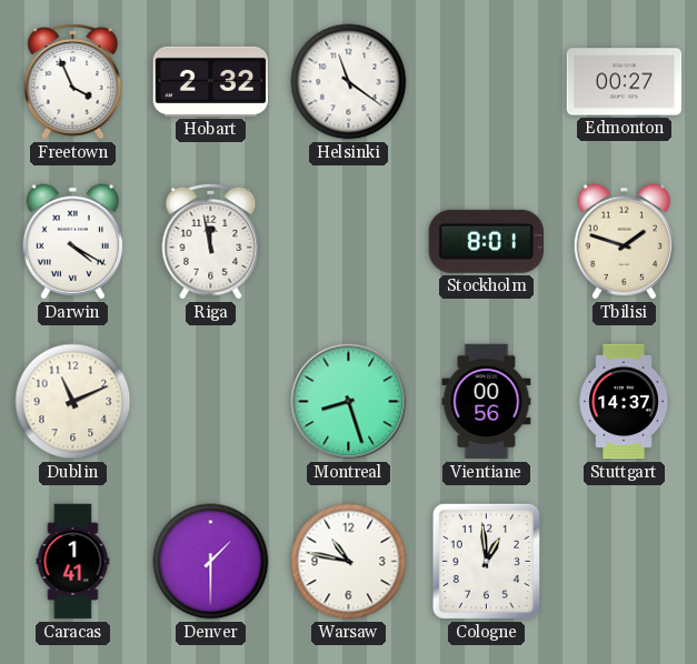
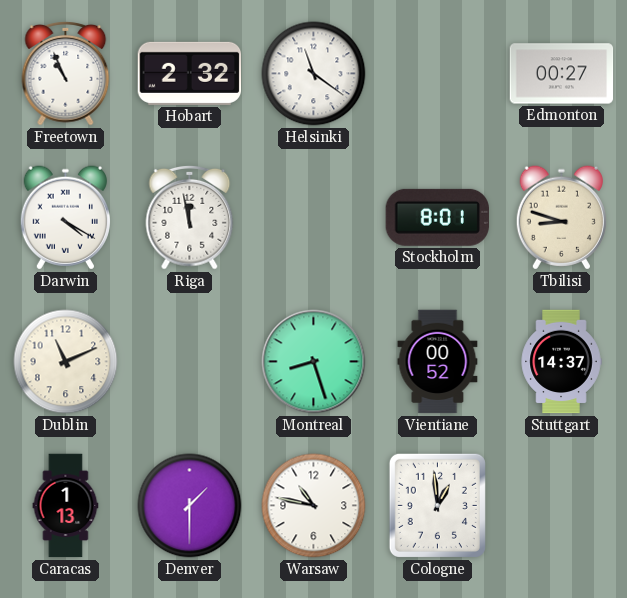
Freetown: 3:56 -> 10:56
Tbilisi: 1:48 -> 8:48
Vientiane: 00:56 -> 00:52
Caracas: 1:41 -> 1:13
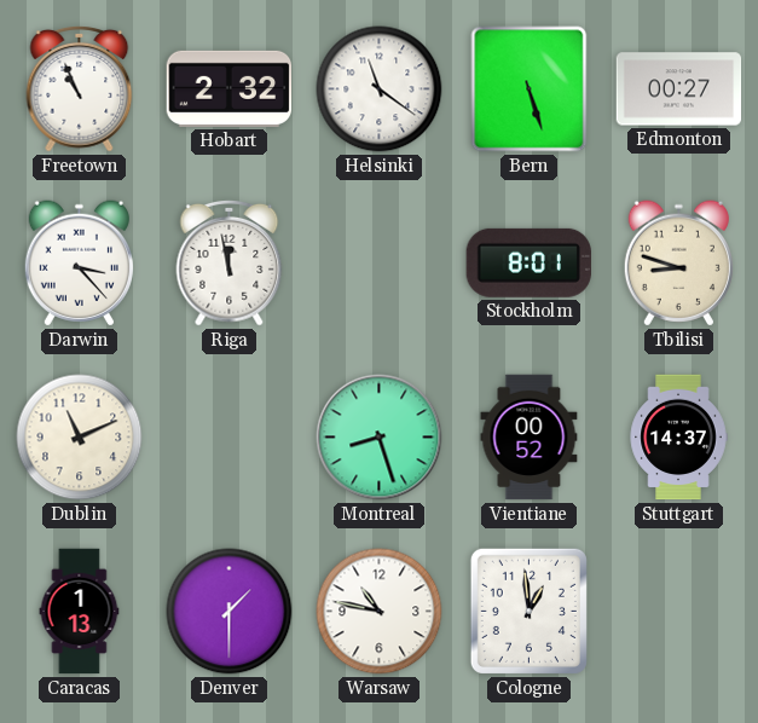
Bern: none -> 5:27
Darwin: 4:20 -> 3:23
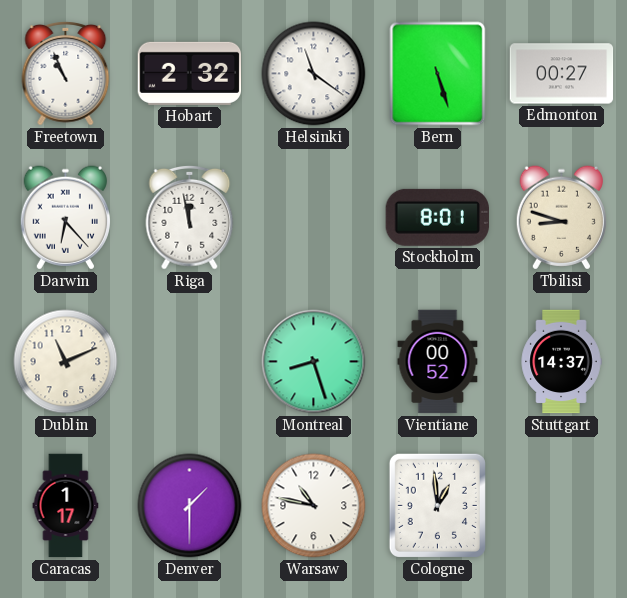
Darwin: 3:23 -> 6:23
Caracas: 1:13 -> 1:17
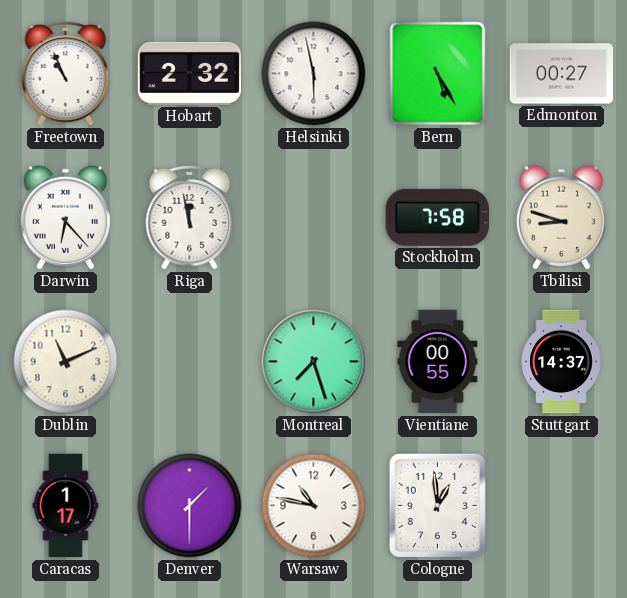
Helsinki: 11:21 -> 5:58
Bern: 5:27 -> 5:25
Stockholm: 8:01 -> 7:58
Montreal: 8:27 -> 7:27
Vientiane: 00:52 -> 00:55
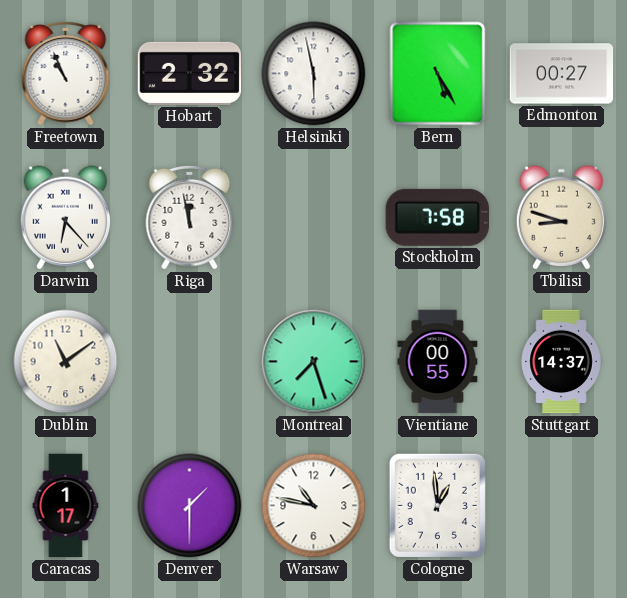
Dublin: 11:11 -> 11:09
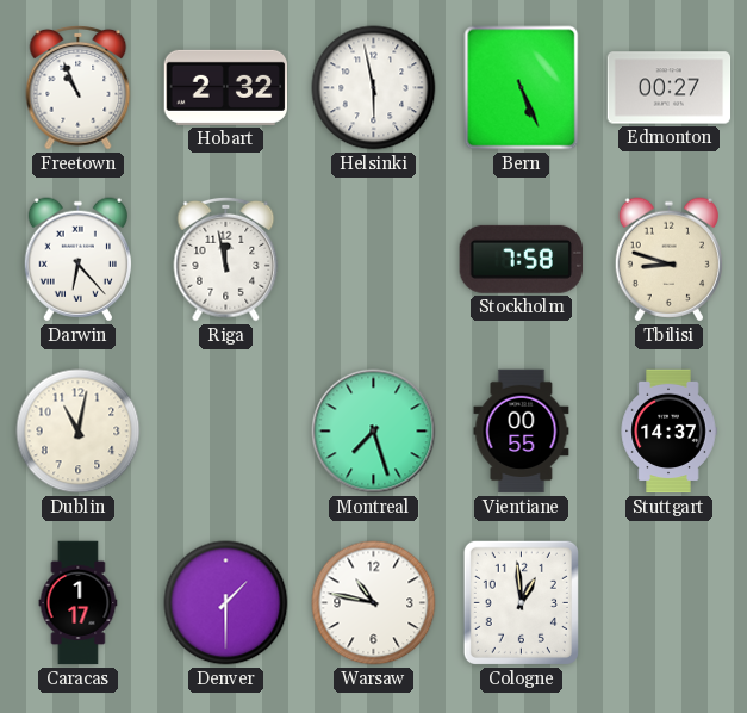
Bern: 5:25 -> 5:26
Dublin: 11:09 -> 11:02
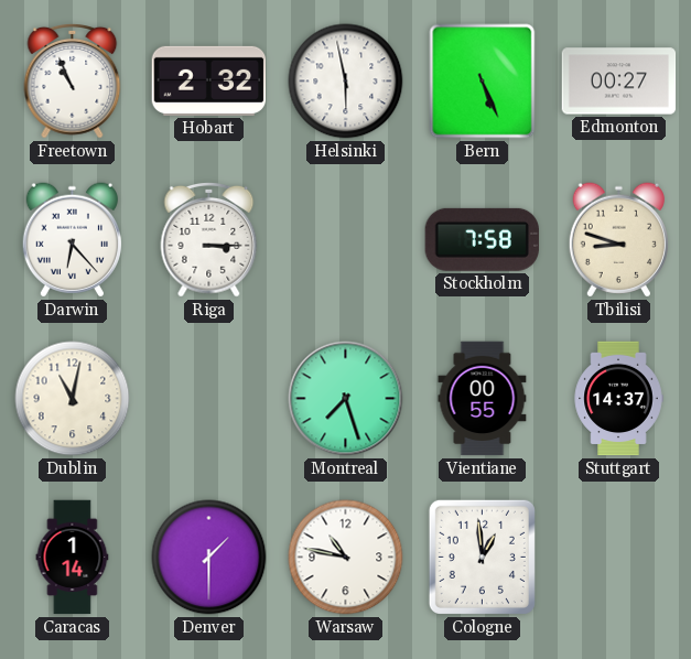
Riga: 11:58 -> 3:15
Caracas: 1:17 -> 1:14
